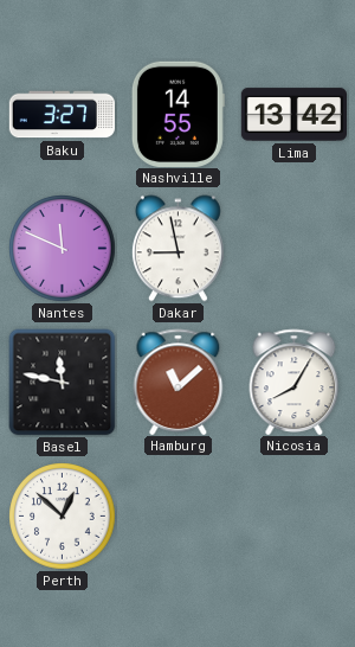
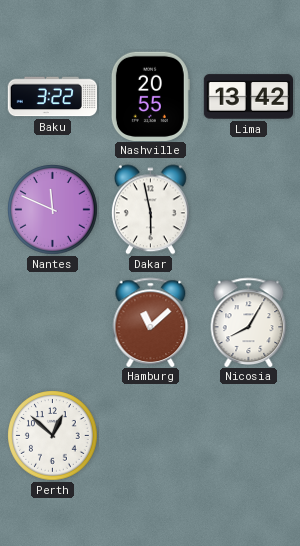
Baku: 3:27 -> 3:22
Nashville: 14:55 -> 20:55
Dakar: 8:58 -> 5:58
Basel: 11:47 -> none
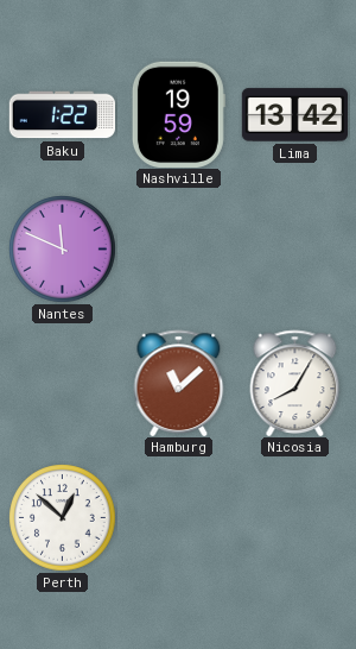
Baku: 3:22 -> 1:22
Nashville: 20:55 -> 19:59
Dakar: 5:58 -> none
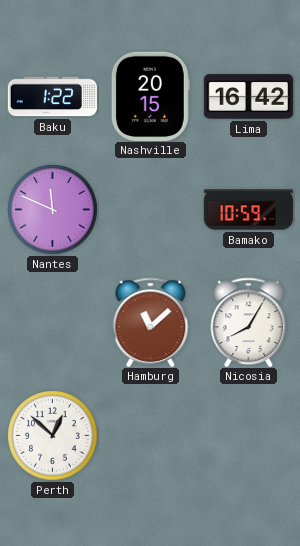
Nashville: 19:59 -> 20:15
Lima: 13:42 -> 16:42
Bamako: none -> 10:59
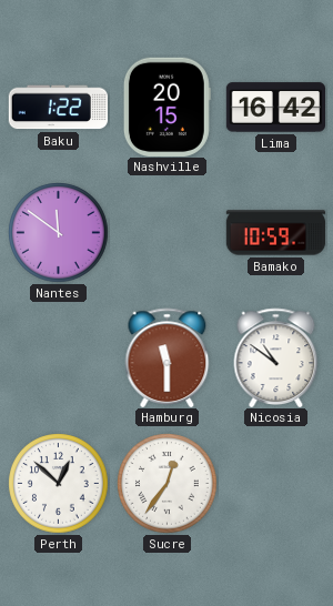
Nantes: 11:49 -> 11:51
Hamburg: 11:08 -> 11:30
Nicosia: 8:05 -> 10:51
Sucre: none -> 12:36
